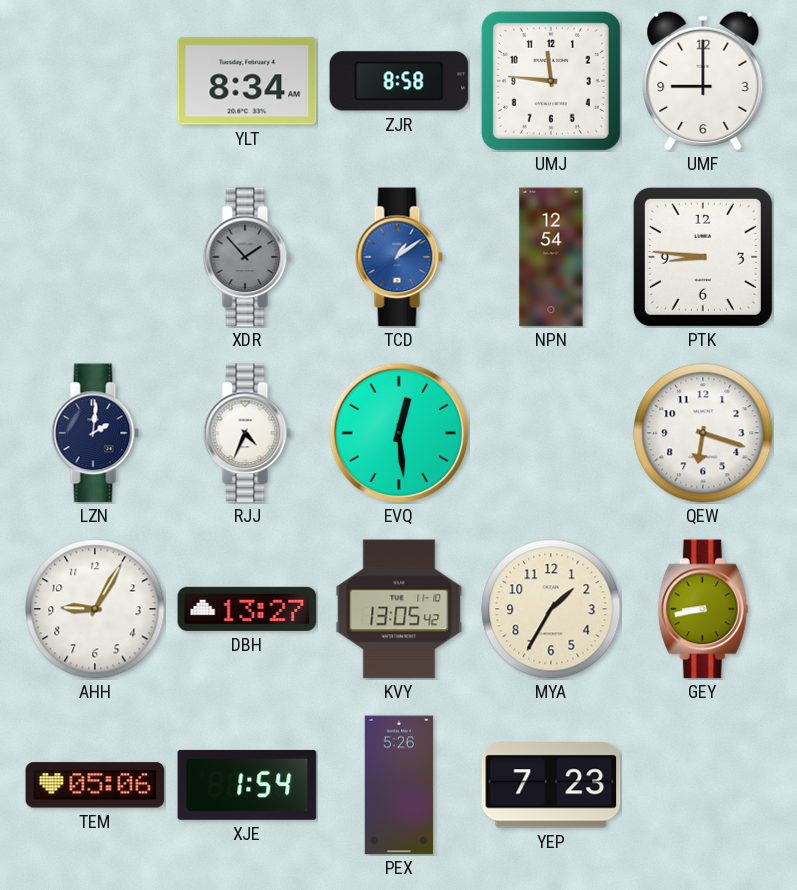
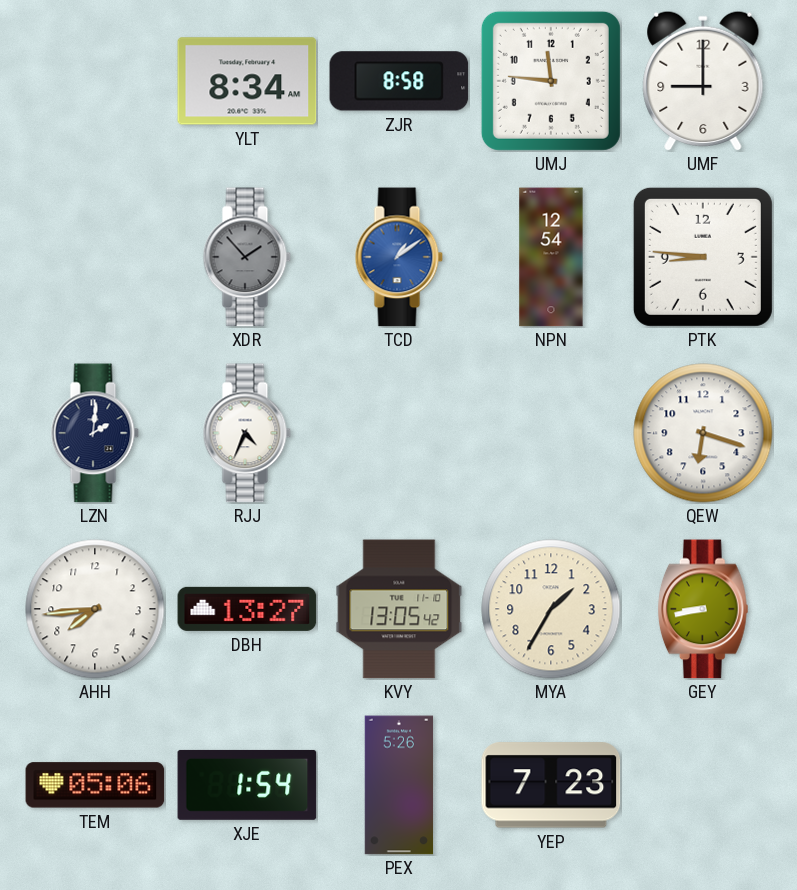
EVQ: 12:29 -> none
AHH: 9:05 -> 7:44
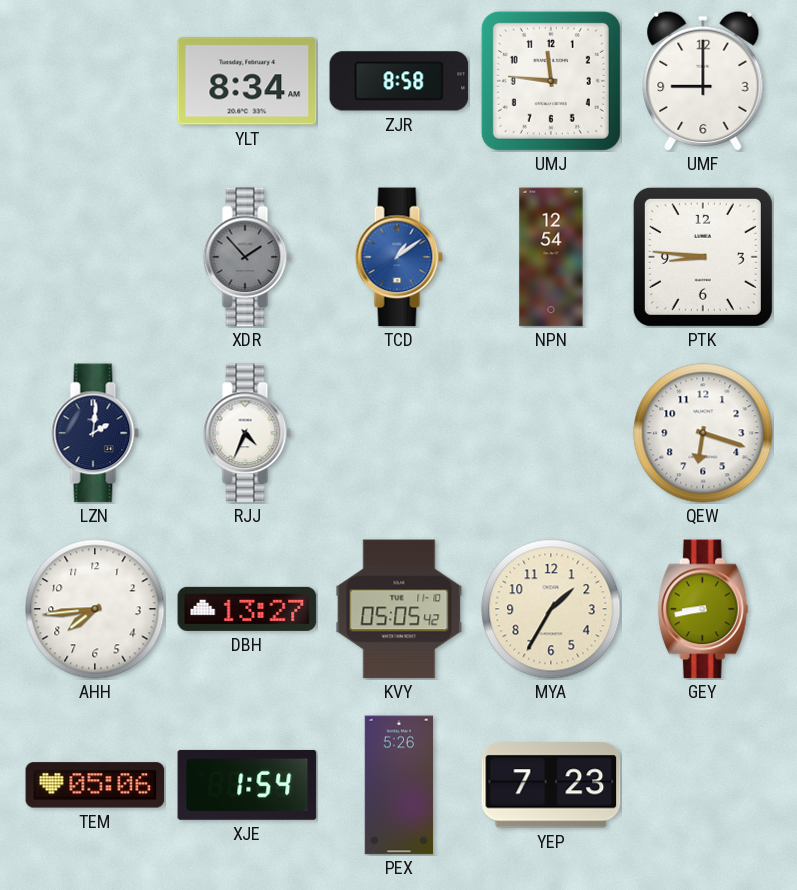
KVY: 13:05 -> 05:05
